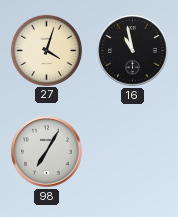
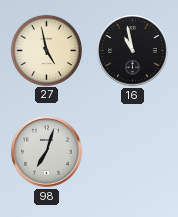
27: 4:03 -> 4:58
98: 7:05 -> 7:03
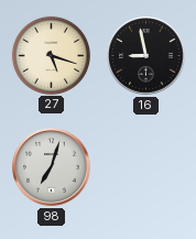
27: 4:58 -> 5:18
16: 10:58 -> 8:58
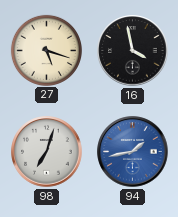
16: 8:58 -> 3:58
94: none -> 1:43
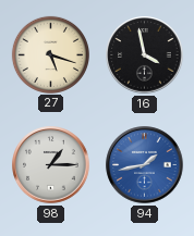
98: 7:03 -> 1:15
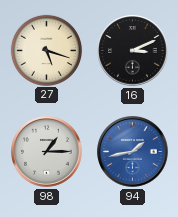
16: 3:58 -> 3:11
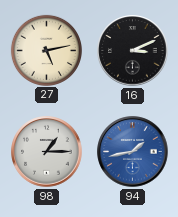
27: 5:18 -> 5:13
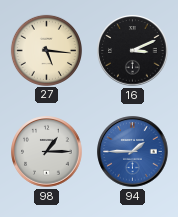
27: 5:13 -> 5:16
94: 1:43 -> 1:45
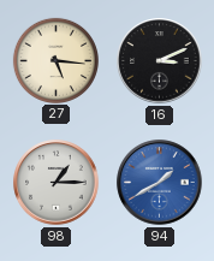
94: 1:45 -> 1:40
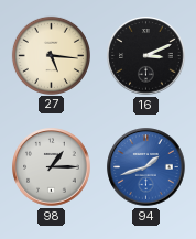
94: 1:40 -> 1:42
